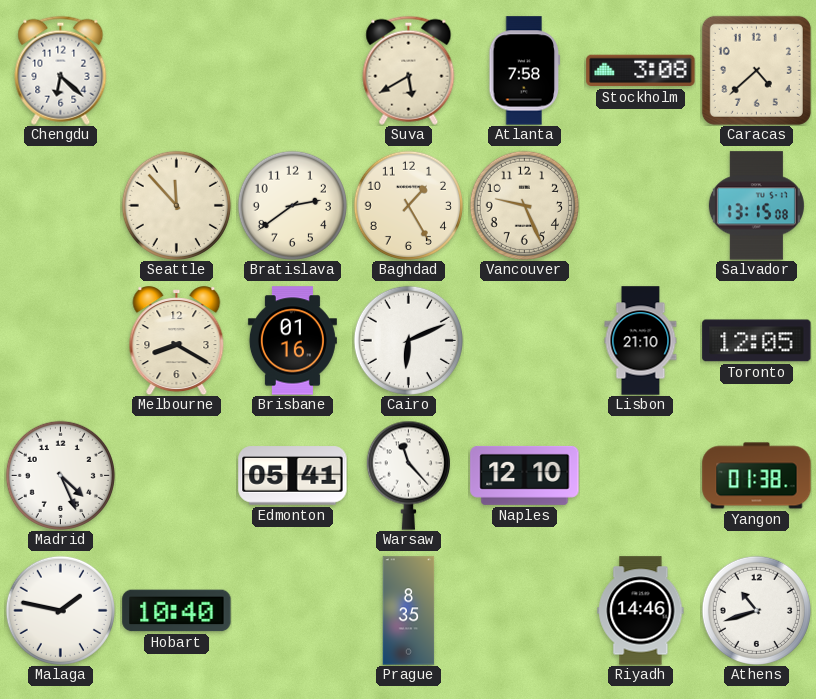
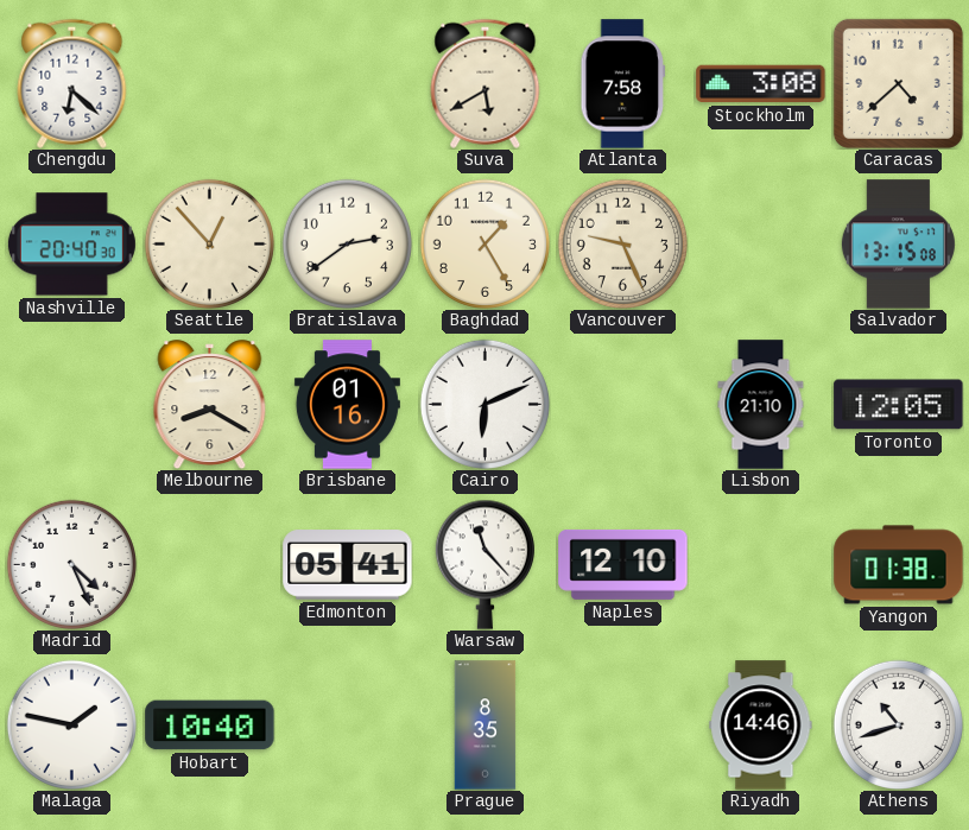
Nashville: none -> 20:40
Seattle: 11:53 -> 12:53
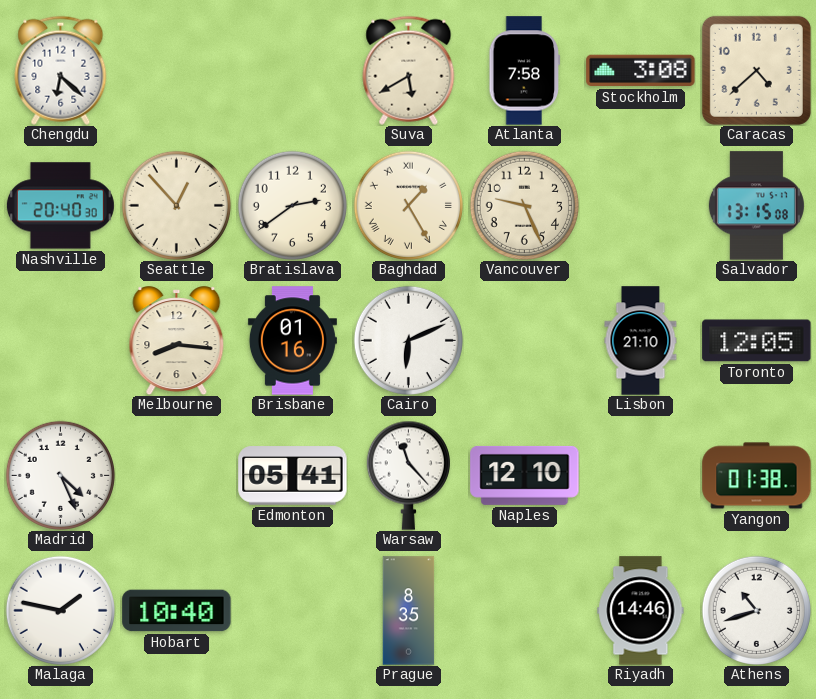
Baghdad numerals: Arabic -> Roman
Melbourne: 8:20 -> 8:16
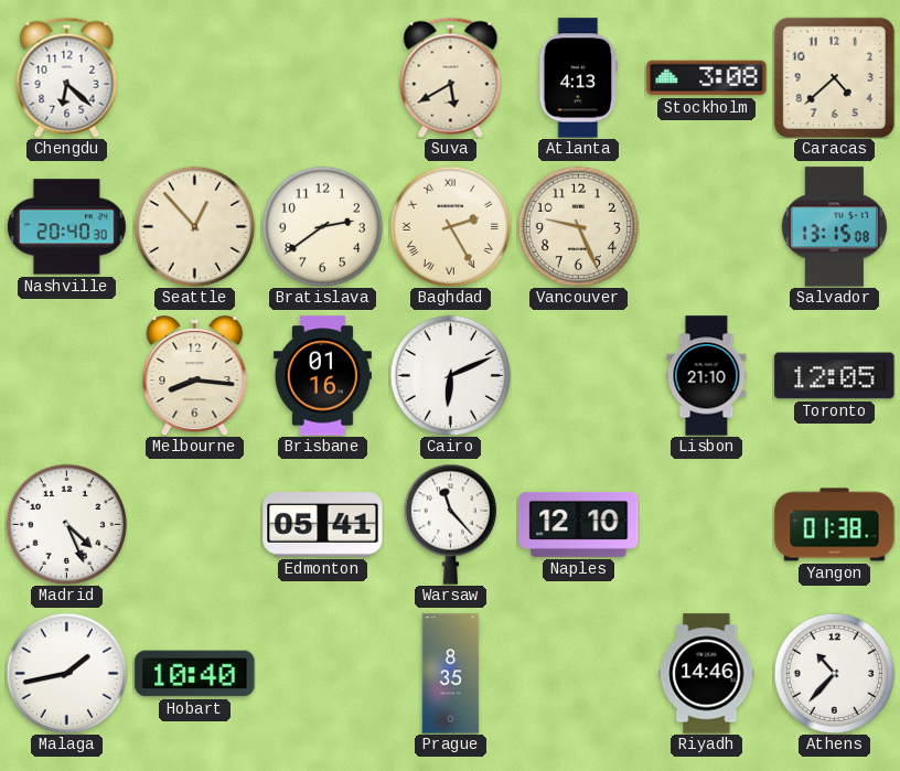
Atlanta: 7:58 -> 4:13
Baghdad: 1:25 -> 2:25
Malaga: 1:47 -> 1:43
Athens: 10:42 -> 10:37
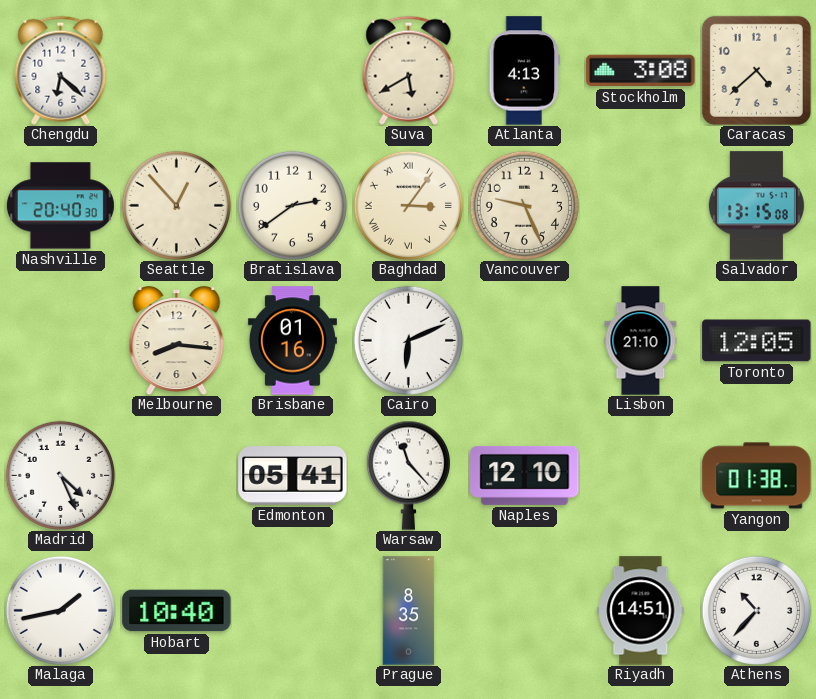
Baghdad: 2:25 -> 3:06
Riyadh: 14:46 -> 14:51
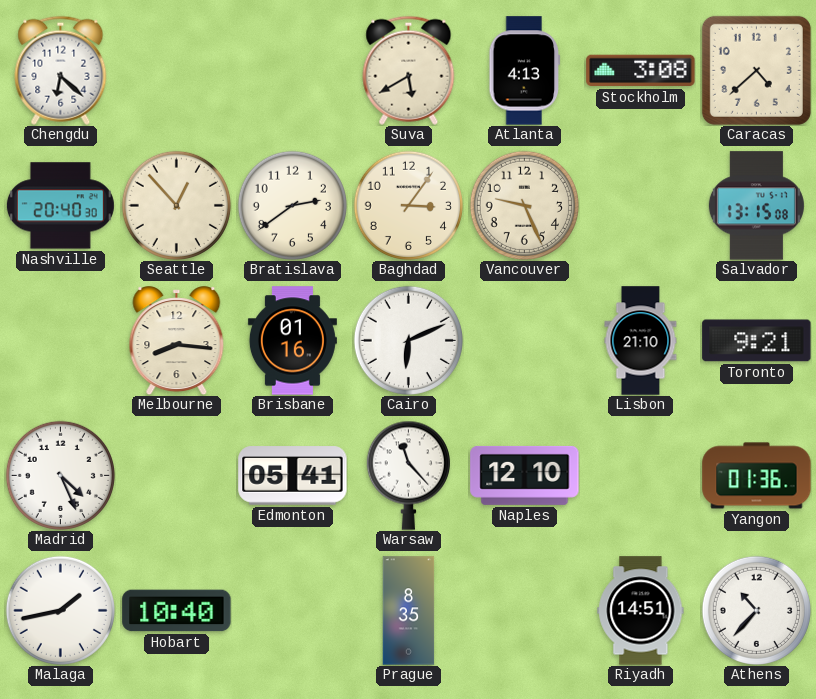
Baghdad numerals: Roman -> Arabic
Toronto: 12:05 -> 9:21
Yangon: 01:38 -> 01:36
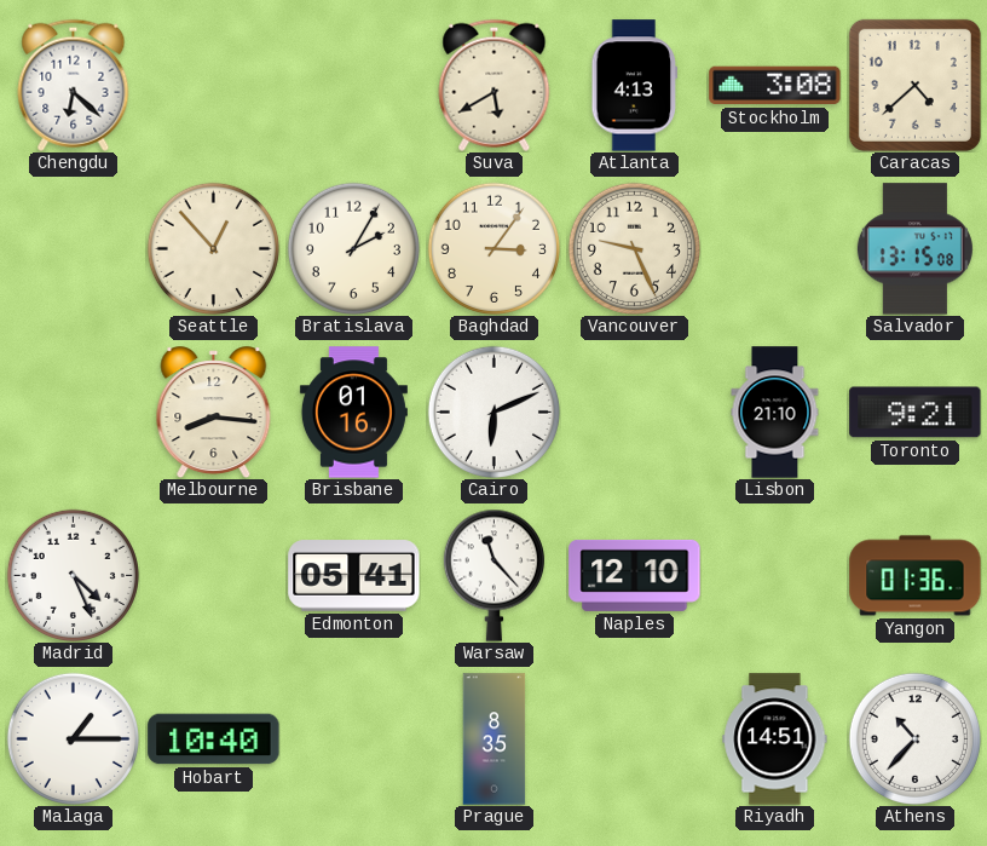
Nashville: 20:40 -> none
Bratislava: 2:39 -> 2:05
Malaga: 1:43 -> 1:15
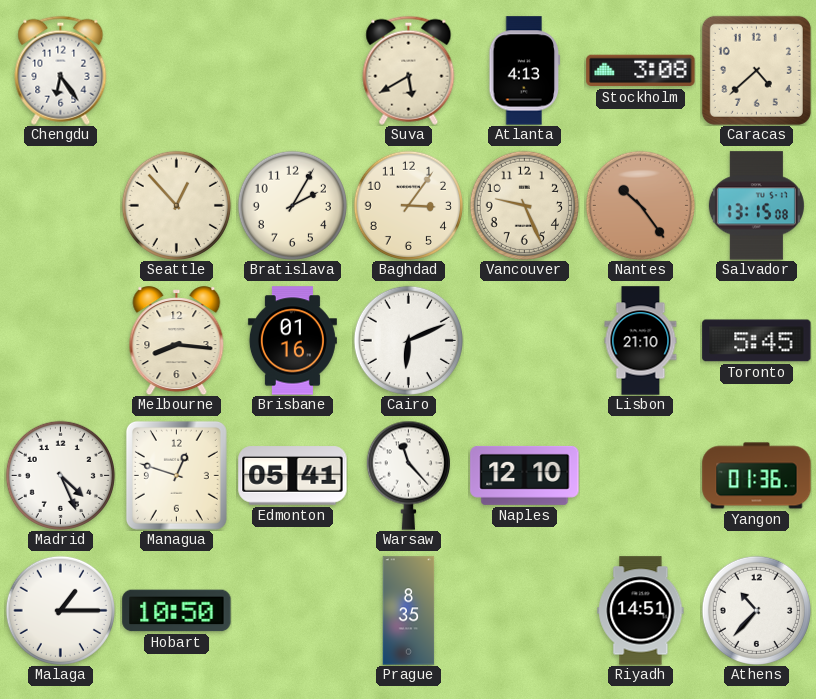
Chengdu: 6:22 -> 6:24
Nantes: none -> 10:24
Toronto: 9:21 -> 5:45
Managua: none -> 12:48
Hobart: 10:40 -> 10:50
